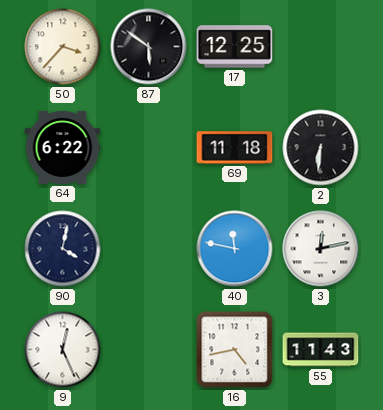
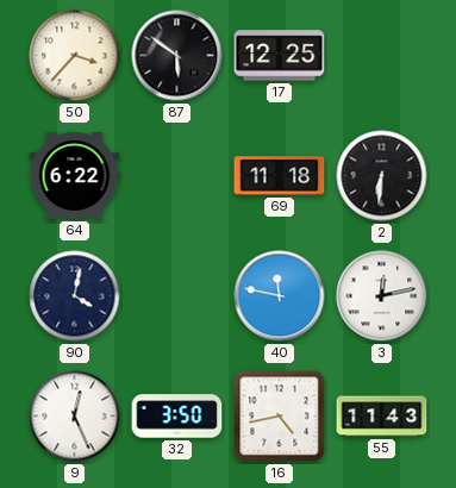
32: none -> 3:50
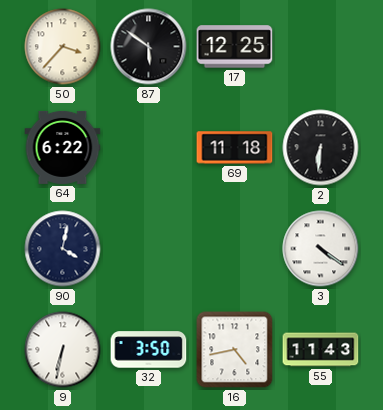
40: 11:47 -> none
3: 12:13 -> 4:21
9: 12:26 -> 6:32
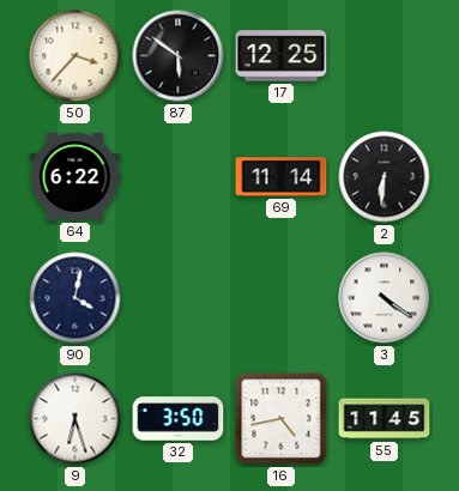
69: 11:18 -> 11:14
9: 6:32 -> 6:27
55: 11:43 -> 11:45
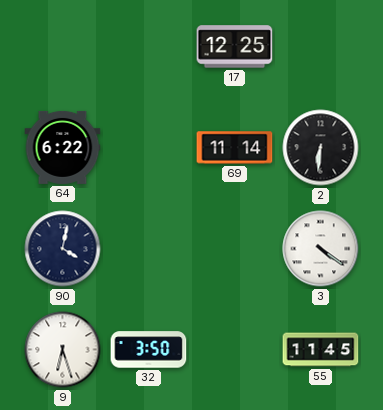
50: 3:37 -> none
87: 5:51 -> none
16: 4:43 -> none
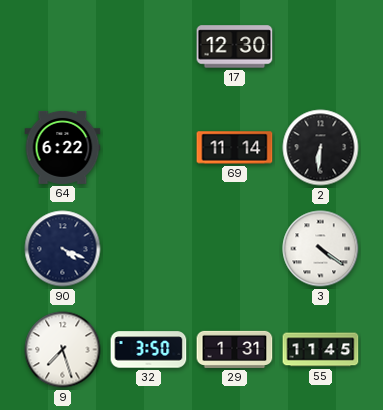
17: 12:25 -> 12:30
90: 4:02 -> 4:19
9: 6:27 -> 7:27
29: none -> 1:31
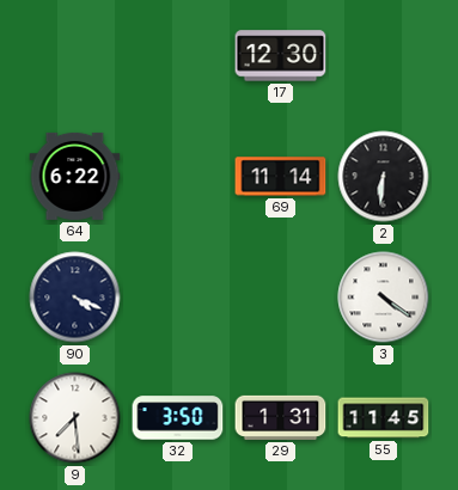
9: 7:27 -> 7:29
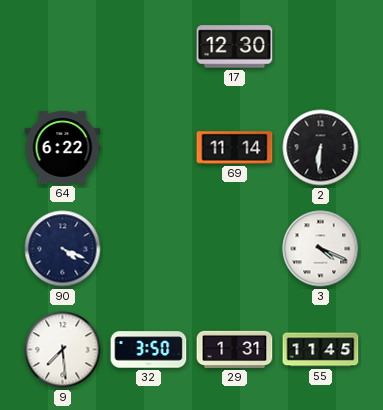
3: 4:21 -> 4:19
